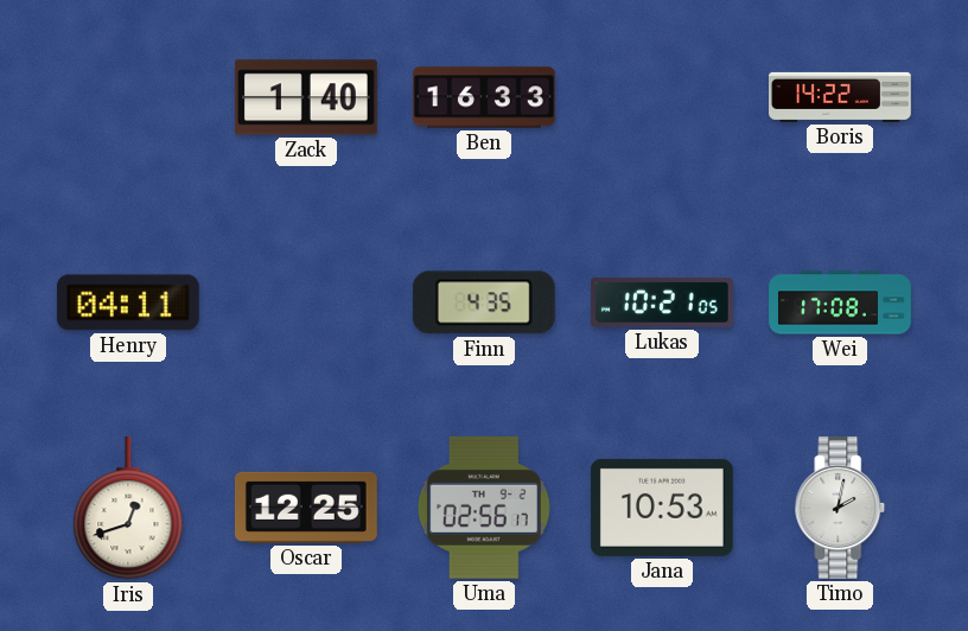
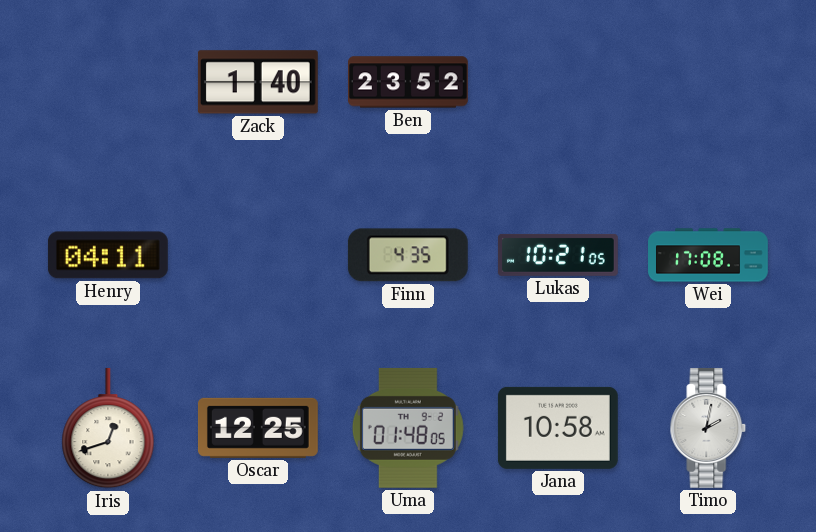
Ben: 16:33 -> 23:52
Boris: 14:22 -> none
Uma: 02:56 -> 01:48
Jana: 10:53 -> 10:58
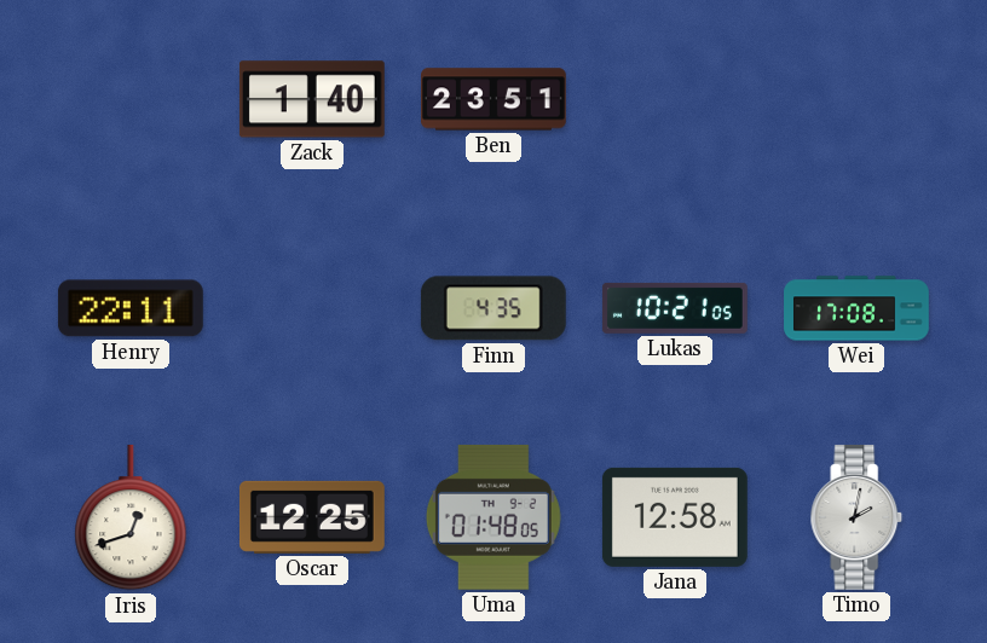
Ben: 23:52 -> 23:51
Henry: 04:11 -> 22:11
Jana: 10:58 -> 12:58
